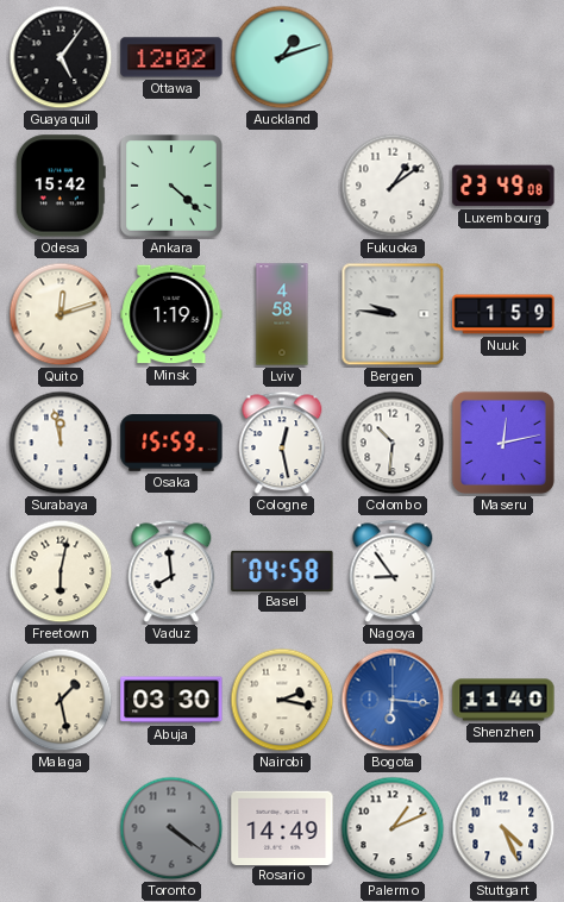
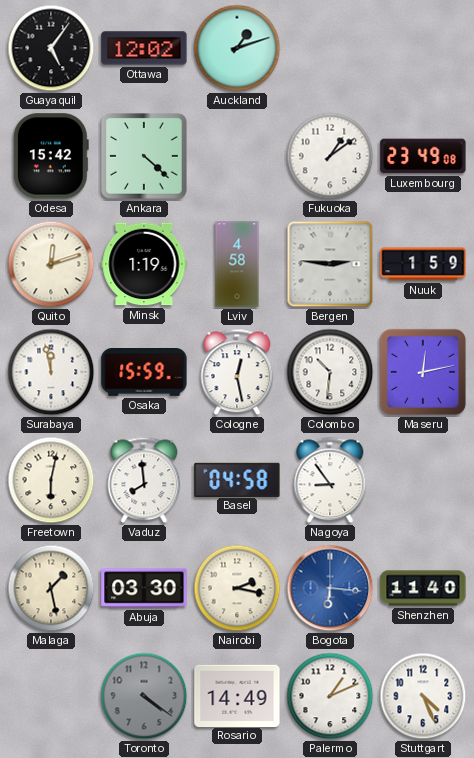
Bergen: 9:46 -> 2:46
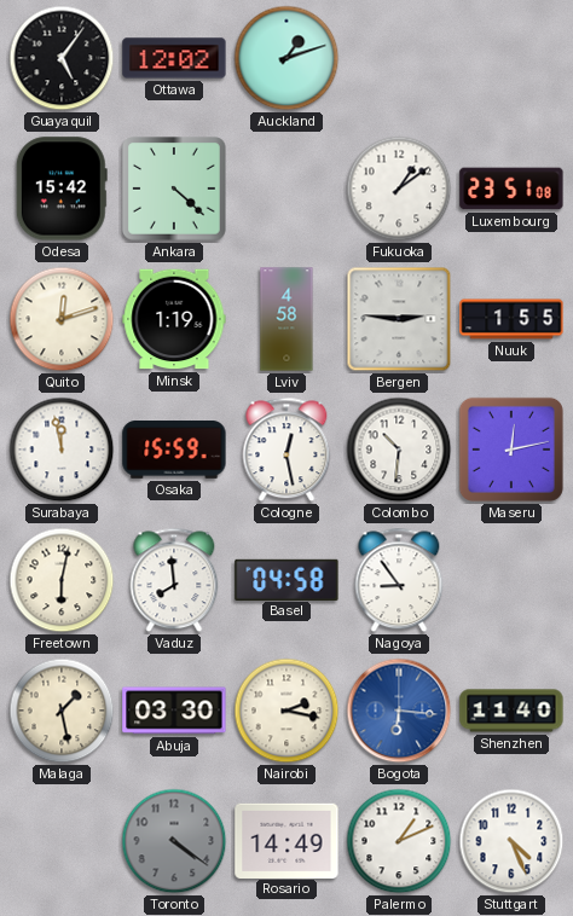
Luxembourg: 23:49 -> 23:51
Nuuk: 1:59 -> 1:55
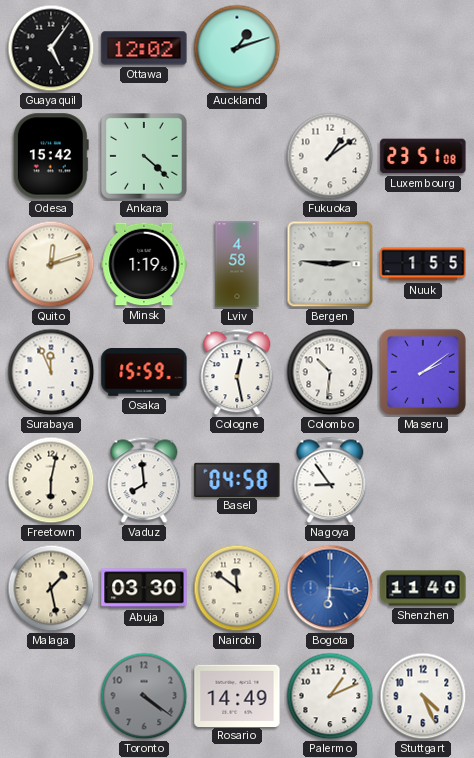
Surabaya: 11:58 -> 11:56
Maseru: 12:13 -> 2:09
Nairobi: 2:17 -> 11:51
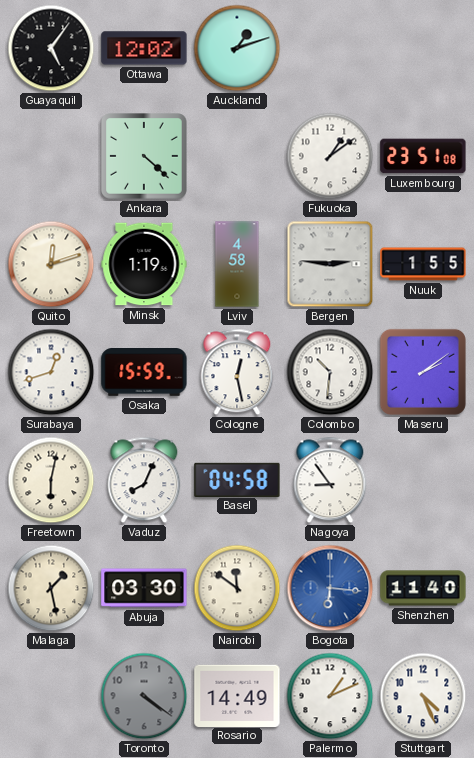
Odesa: 15:42 -> none
Surabaya: 11:56 -> 12:42
Vaduz: 7:59 -> 8:04
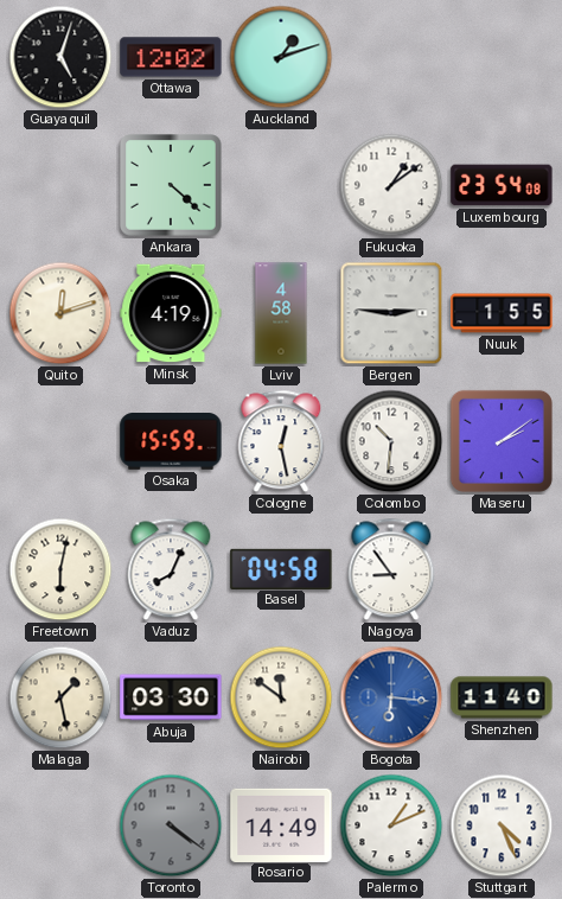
Guayaquil: 5:06 -> 5:03
Luxembourg: 23:51 -> 23:54
Minsk: 1:19 -> 4:19
Surabaya: 12:42 -> none
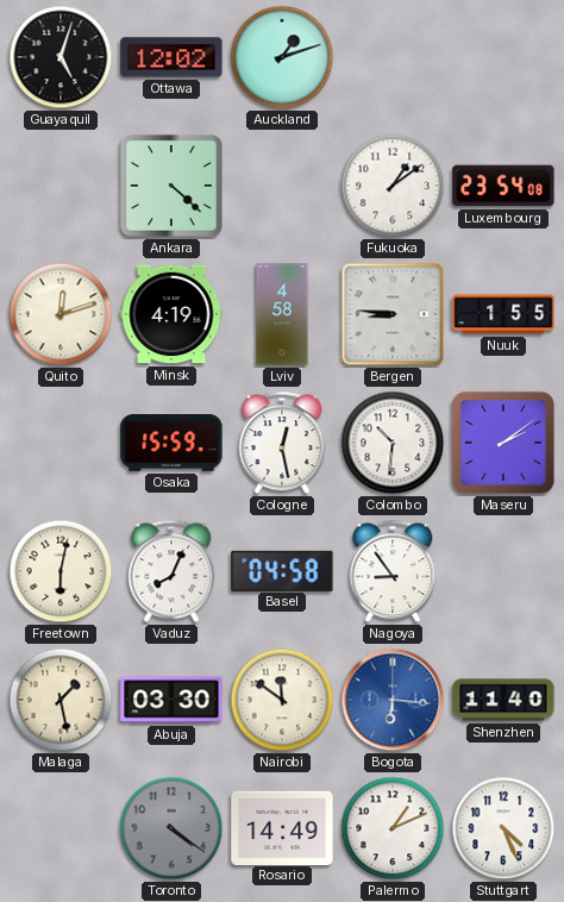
Bergen: 2:46 -> 8:46
